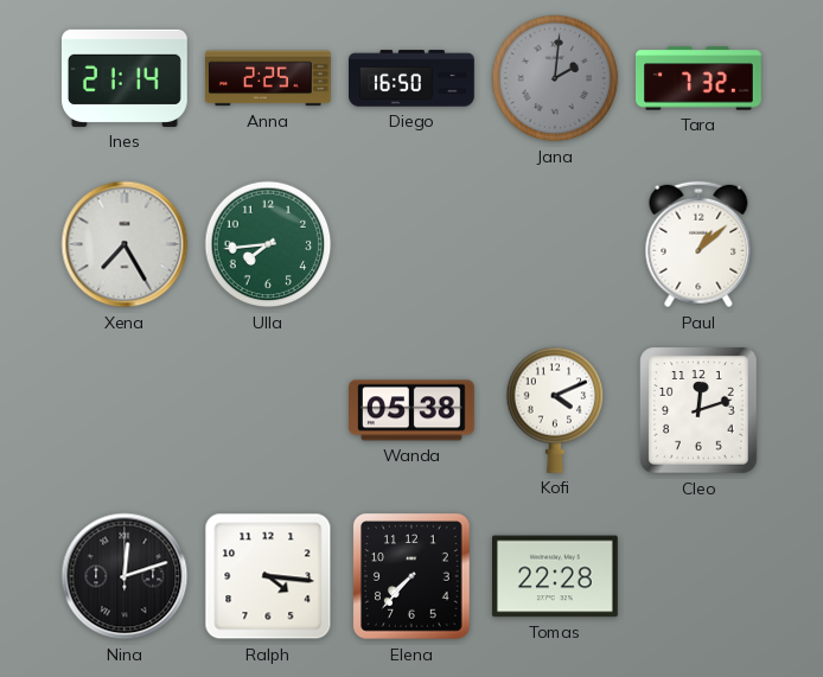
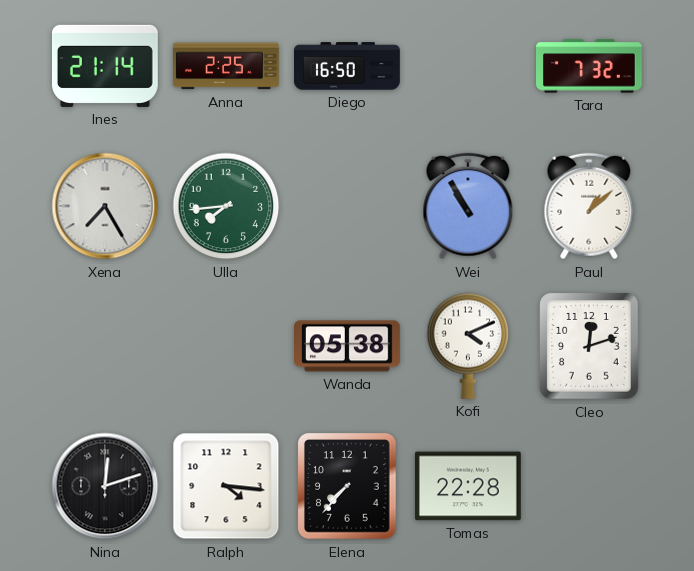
Jana: 2:01 -> none
Wei: none -> 10:55
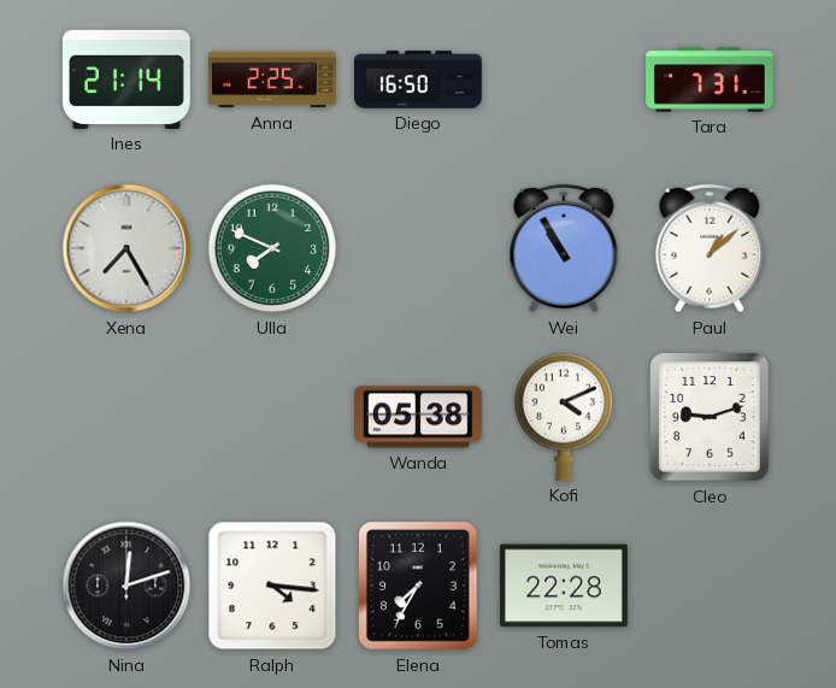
Tara: 7:32 -> 7:31
Ulla: 7:44 -> 7:49
Cleo: 12:12 -> 9:12
Elena: 7:37 -> 7:35
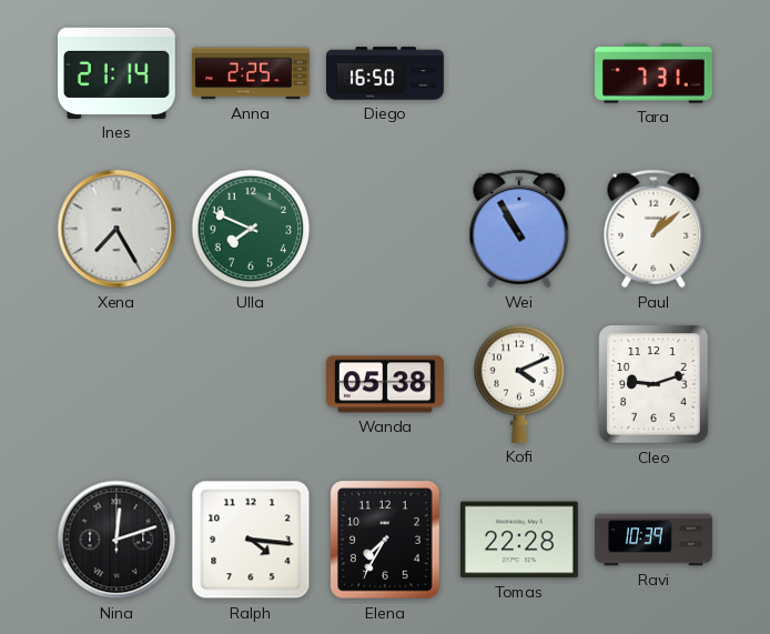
Ravi: none -> 10:39
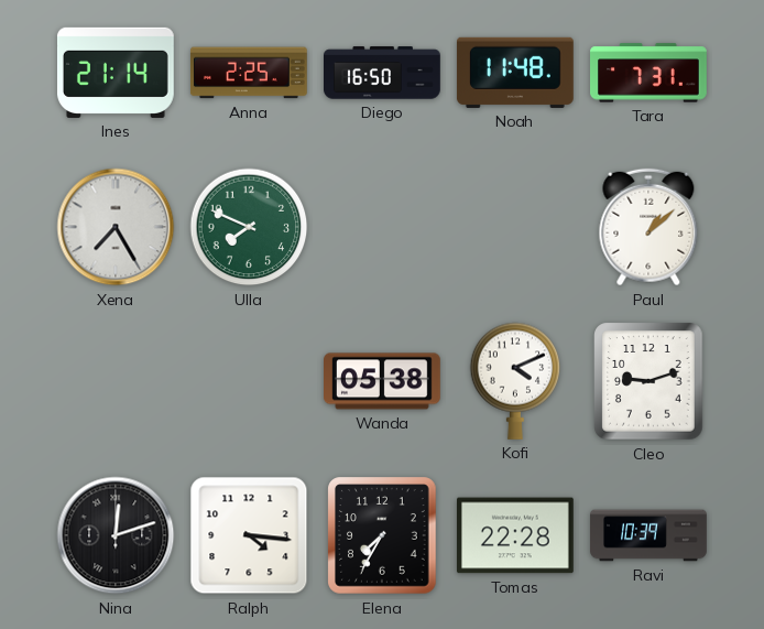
Noah: none -> 11:48
Wei: 10:55 -> none
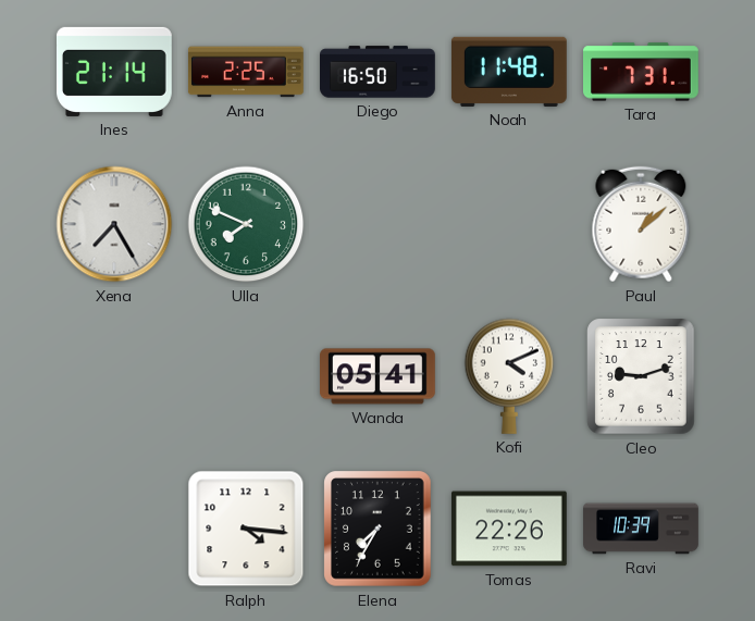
Wanda: 05:38 -> 05:41
Nina: 12:12 -> none
Tomas: 22:28 -> 22:26
